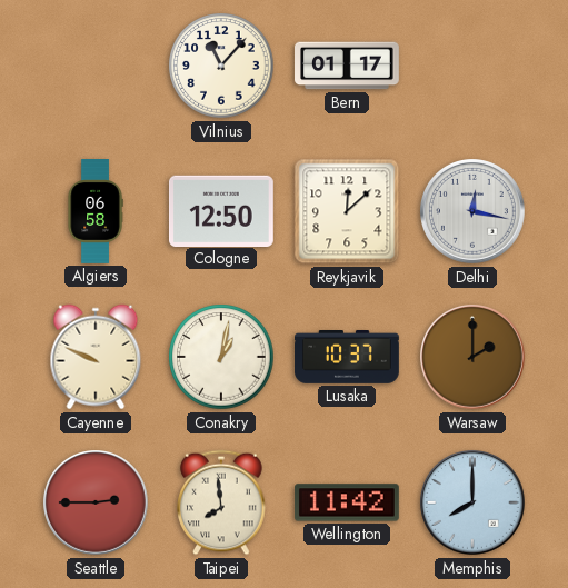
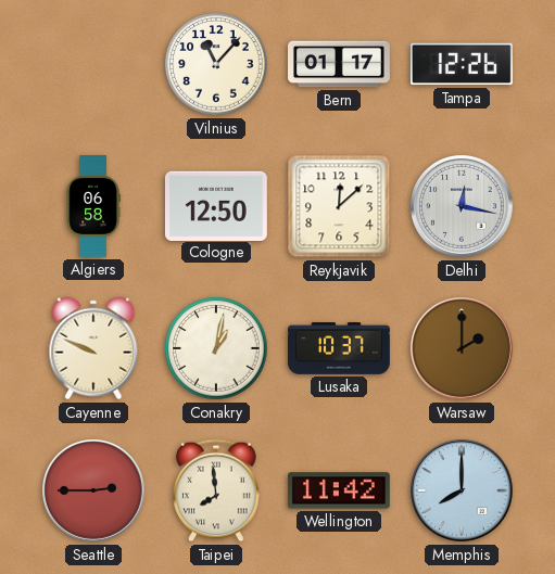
Tampa: none -> 12:26
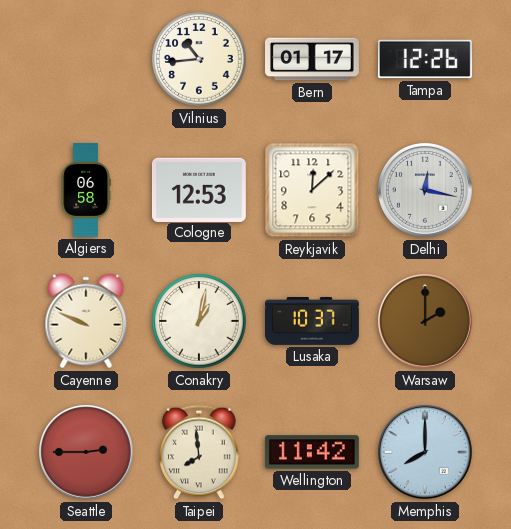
Vilnius: 11:07 -> 10:44
Cologne: 12:50 -> 12:53
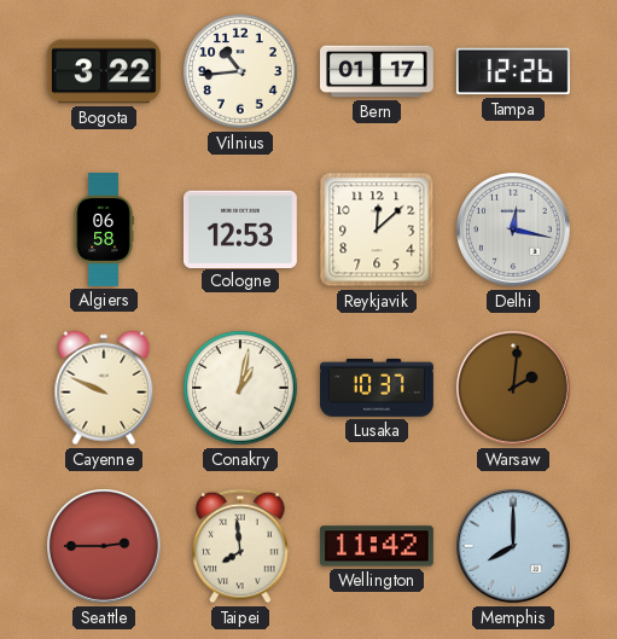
Bogota: none -> 3:22
Warsaw: 2:00 -> 2:01
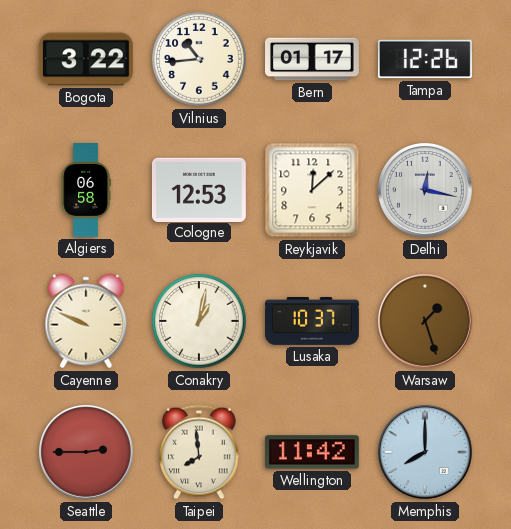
Warsaw: 2:01 -> 1:27
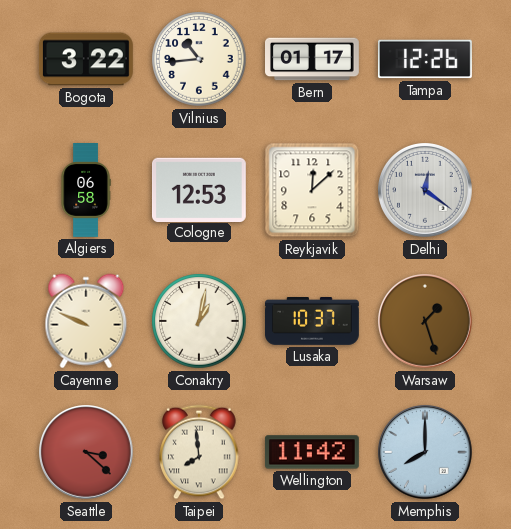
Delhi: 12:17 -> 12:21
Seattle: 2:45 -> 3:22
